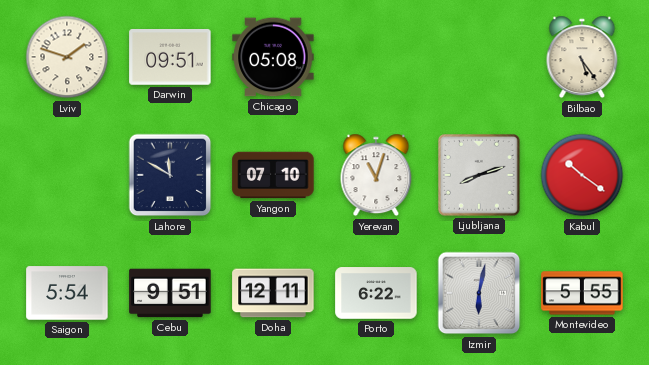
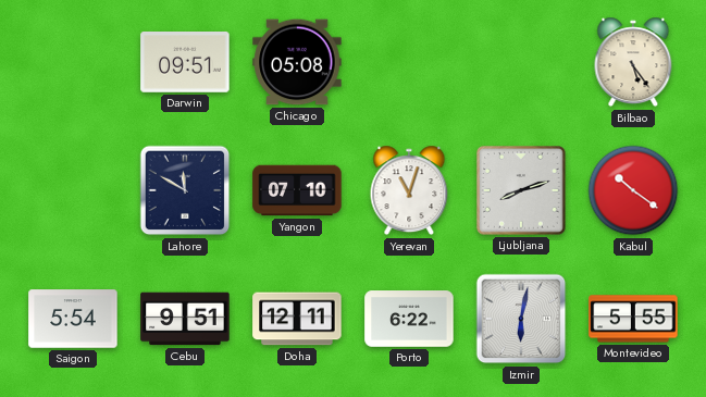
Lviv: 1:48 -> none
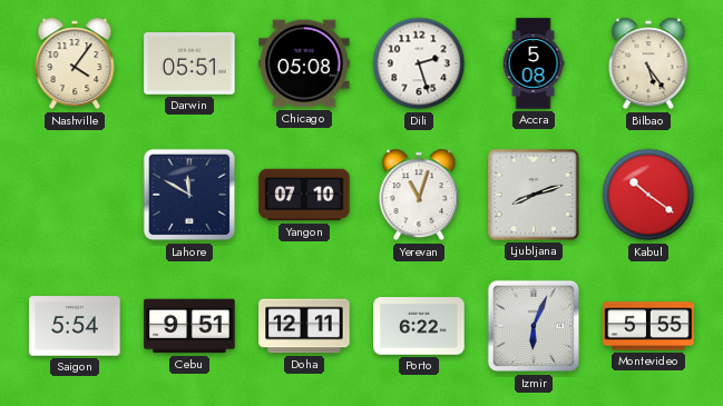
Nashville: none -> 4:06
Darwin: 09:51 -> 05:51
Dili: none -> 2:27
Accra: none -> 5:08
Izmir: 6:02 -> 6:04
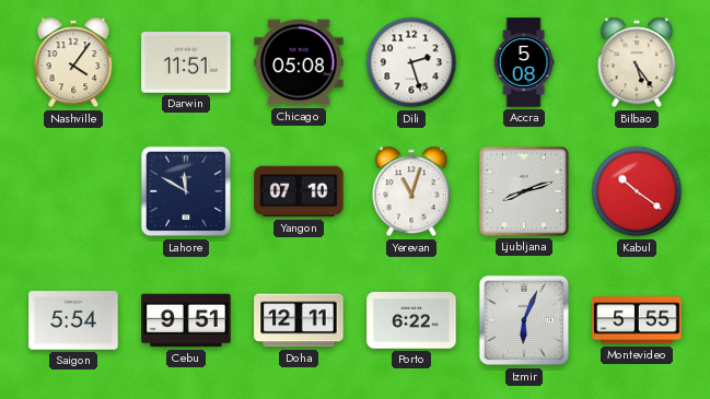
Darwin: 05:51 -> 11:51
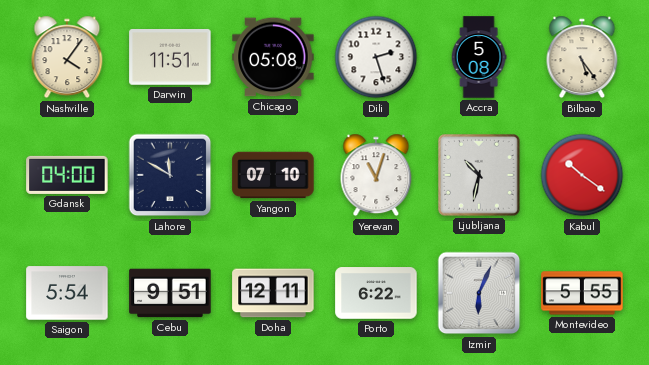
Gdansk: none -> 04:00
Ljubljana: 8:12 -> 10:32
